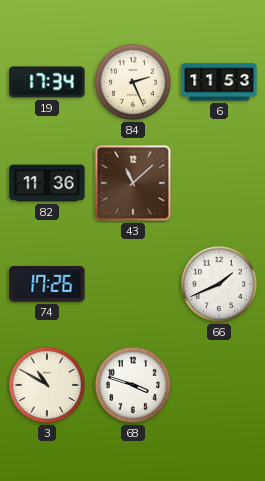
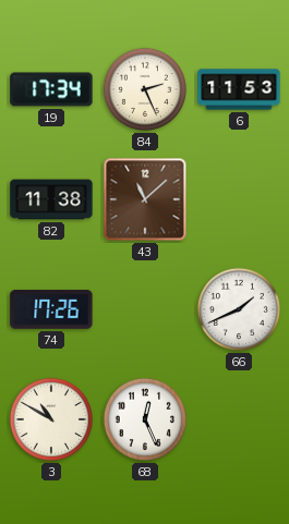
82: 11:36 -> 11:38
68: 3:48 -> 12:26
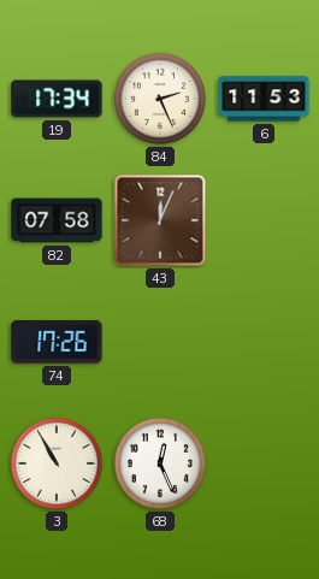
82: 11:38 -> 07:58
43: 11:08 -> 12:04
66: 1:41 -> none
3: 10:50 -> 10:55
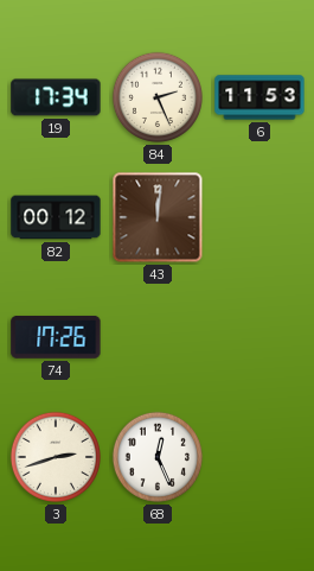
82: 07:58 -> 00:12
43: 12:04 -> 12:01
3: 10:55 -> 2:42
